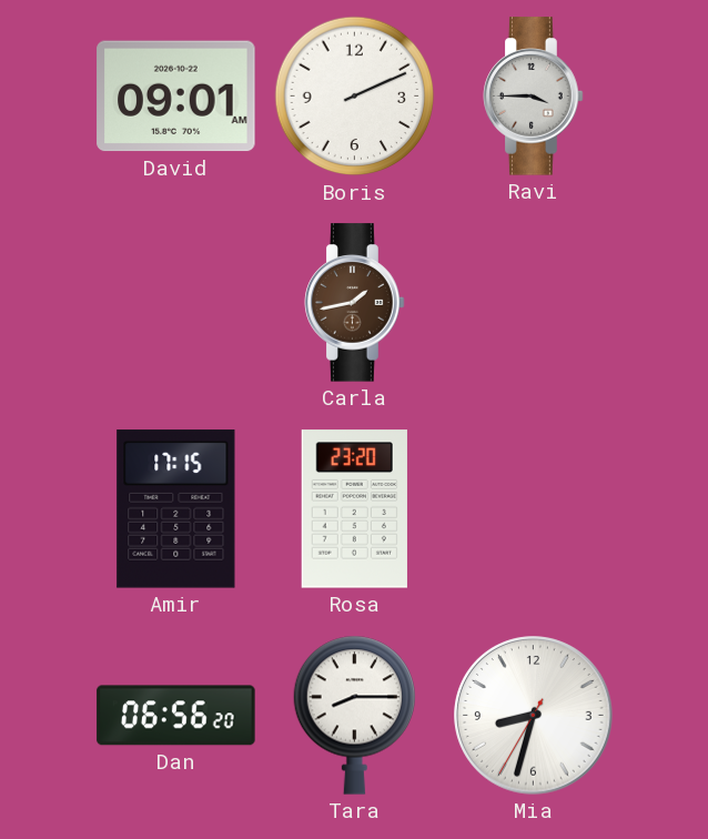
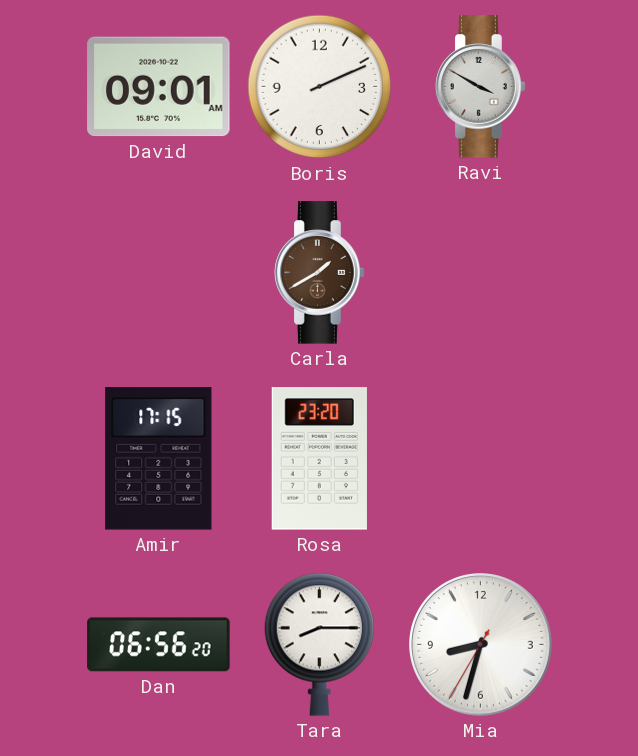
Ravi: 3:45 -> 3:50
Carla: 1:43 -> 1:40
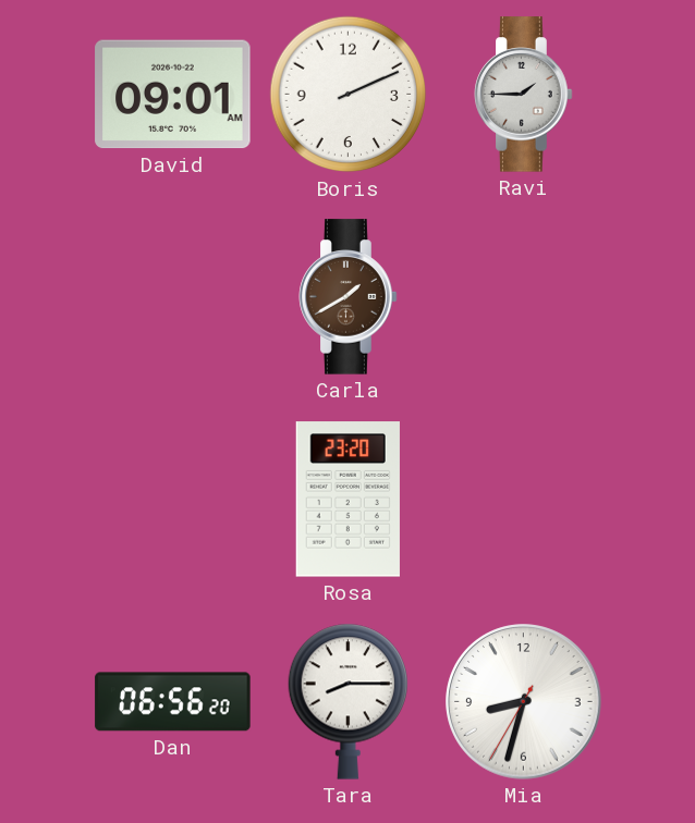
Ravi: 3:50 -> 1:45
Amir: 17:15 -> none
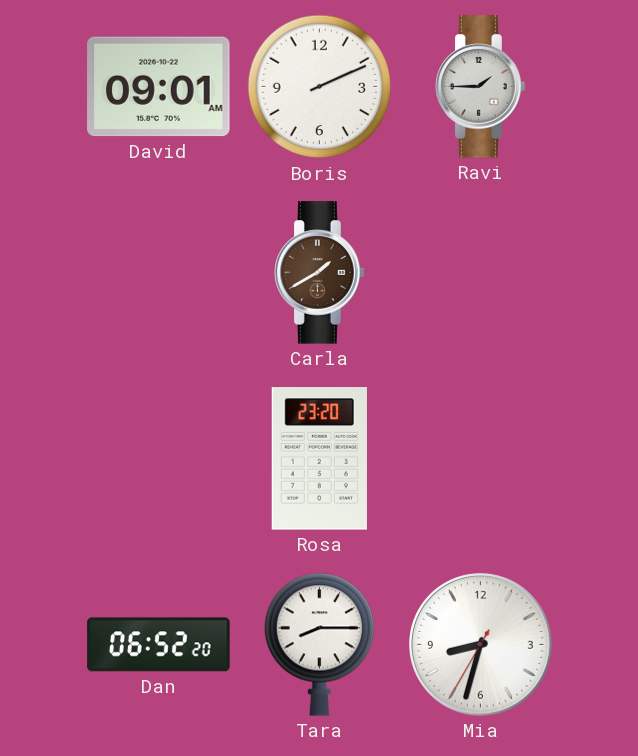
Dan: 06:56 -> 06:52
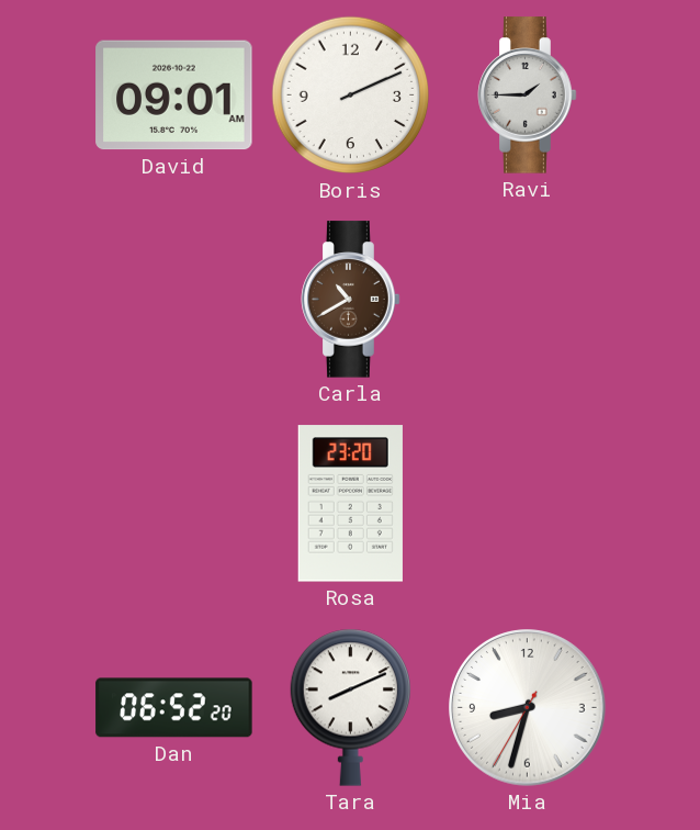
Carla: 1:40 -> 10:40
Tara: 8:15 -> 8:11
